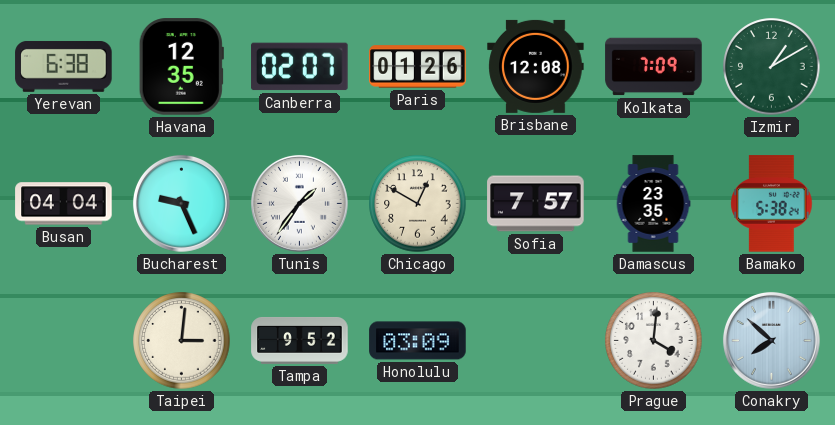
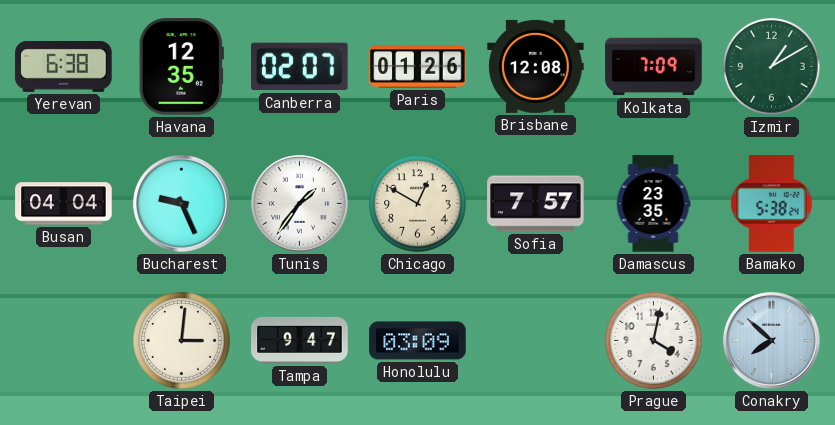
Tampa: 9:52 -> 9:47
Prague: 4:01 -> 4:02
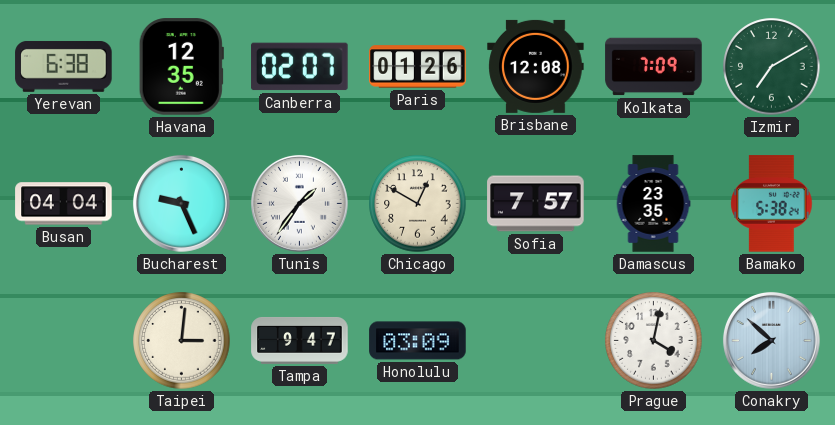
Izmir: 1:10 -> 7:10
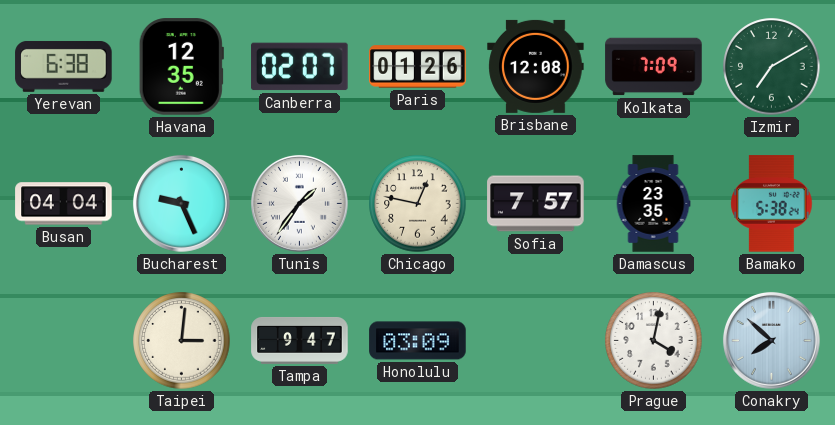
Chicago: 12:50 -> 12:47
